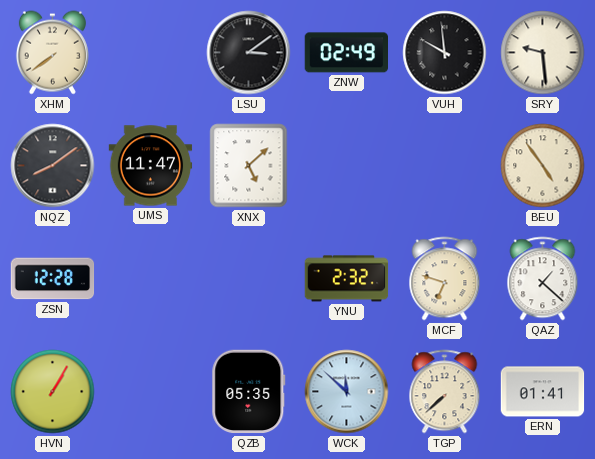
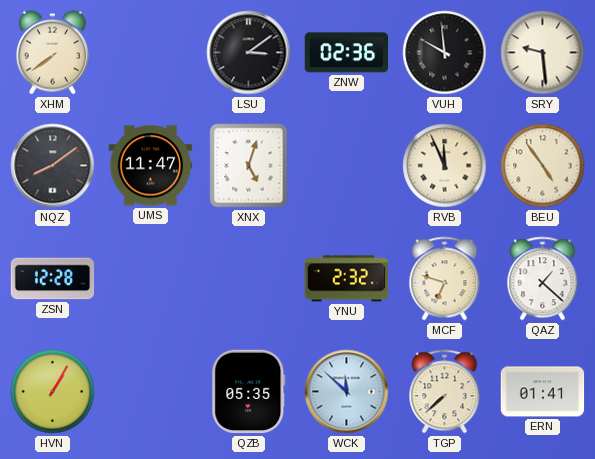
ZNW: 02:49 -> 02:36
XNX: 5:08 -> 5:03
RVB: none -> 11:56
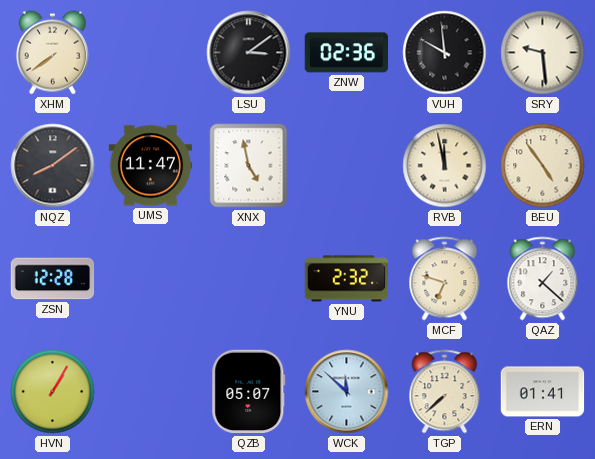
XNX: 5:03 -> 4:58
RVB: 11:56 -> 11:58
QZB: 05:35 -> 05:07
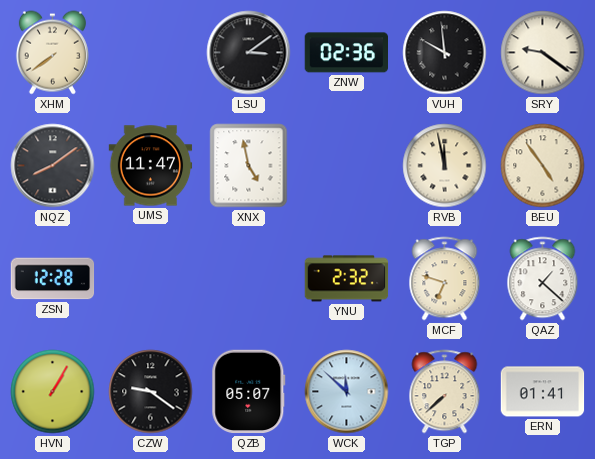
SRY: 9:29 -> 9:21
CZW: none -> 9:21
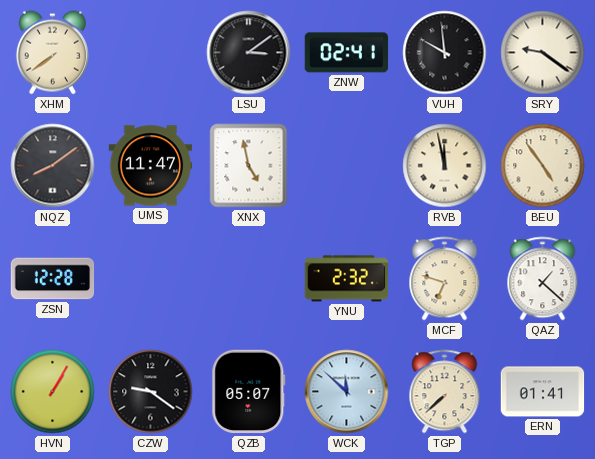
ZNW: 02:36 -> 02:41
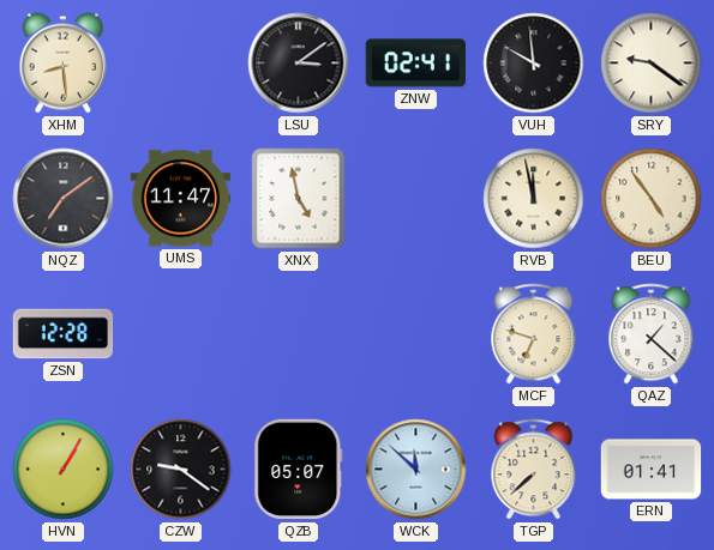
XHM: 7:39 -> 8:29
NQZ: 8:09 -> 7:09
YNU: 2:32 -> none
